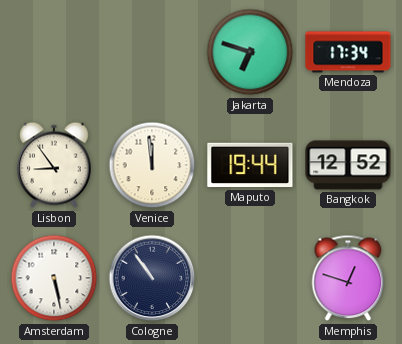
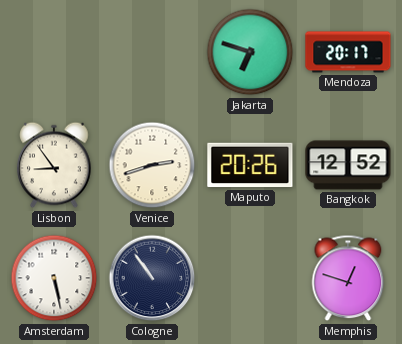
Mendoza: 17:34 -> 20:17
Venice: 11:59 -> 2:42
Maputo: 19:44 -> 20:26
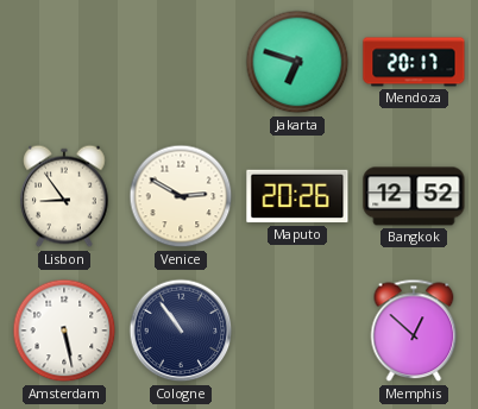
Venice: 2:42 -> 2:50
Memphis: 12:48 -> 12:52
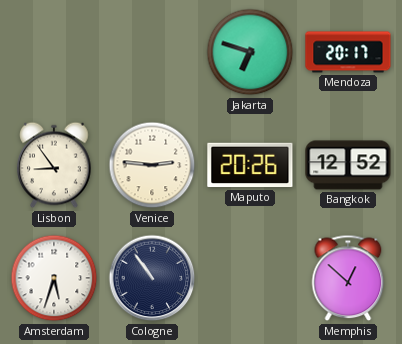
Venice: 2:50 -> 2:46
Amsterdam: 5:28 -> 5:33
